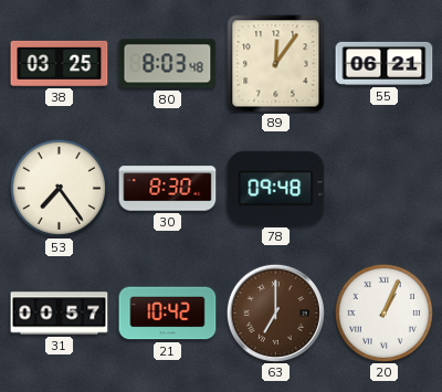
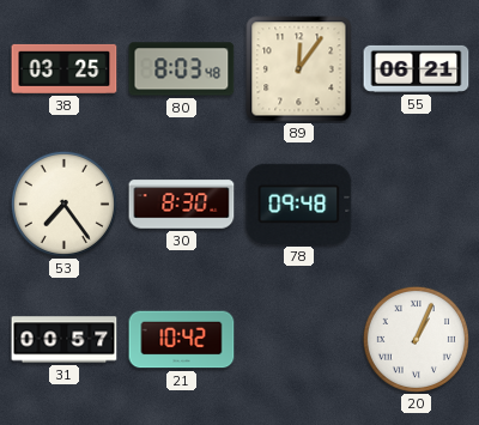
63: 7:00 -> none
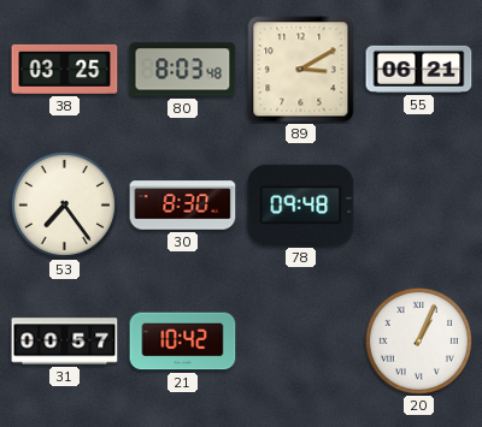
89: 12:06 -> 3:10
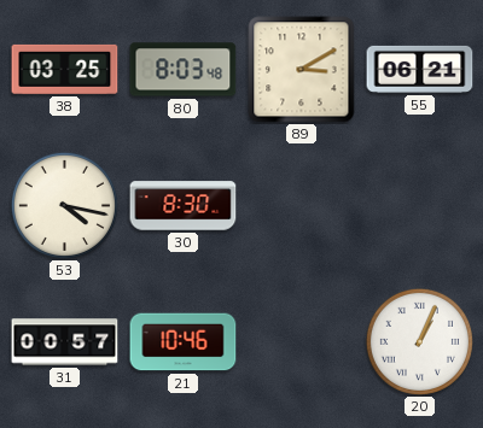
53: 7:24 -> 4:17
78: 09:48 -> none
21: 10:42 -> 10:46
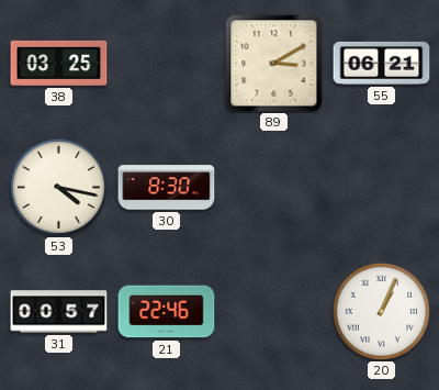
80: 8:03 -> none
21: 10:46 -> 22:46
